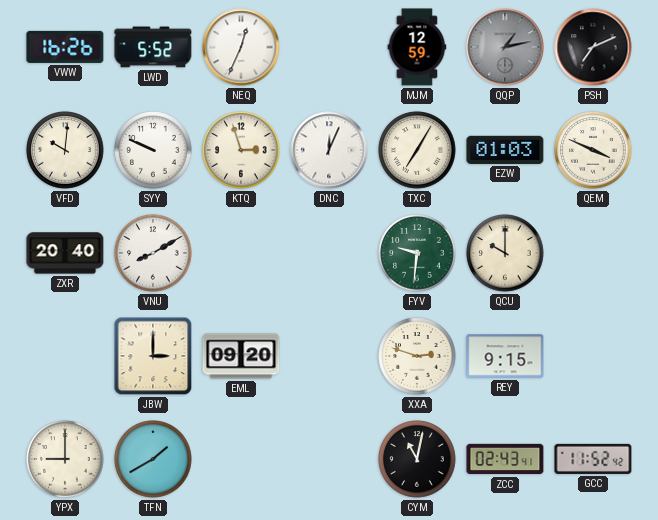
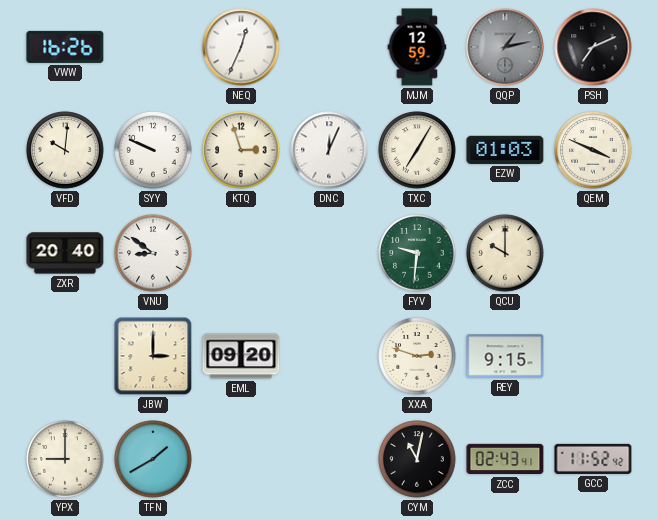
LWD: 5:52 -> none
VNU: 8:10 -> 8:51
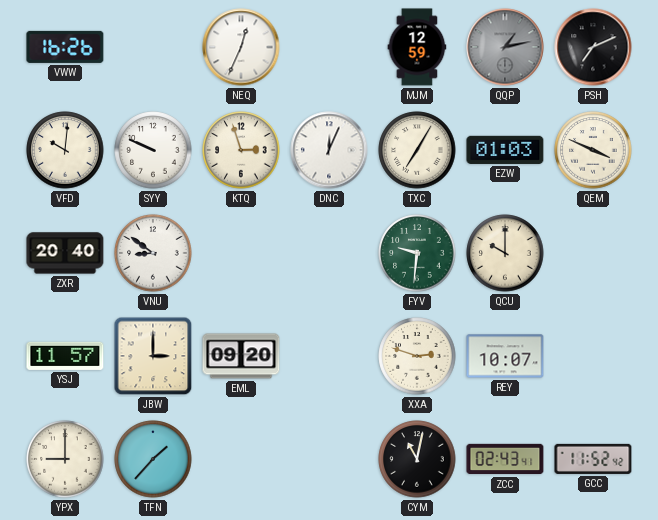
YSJ: none -> 11:57
REY: 9:15 -> 10:07
TFN: 1:40 -> 1:37
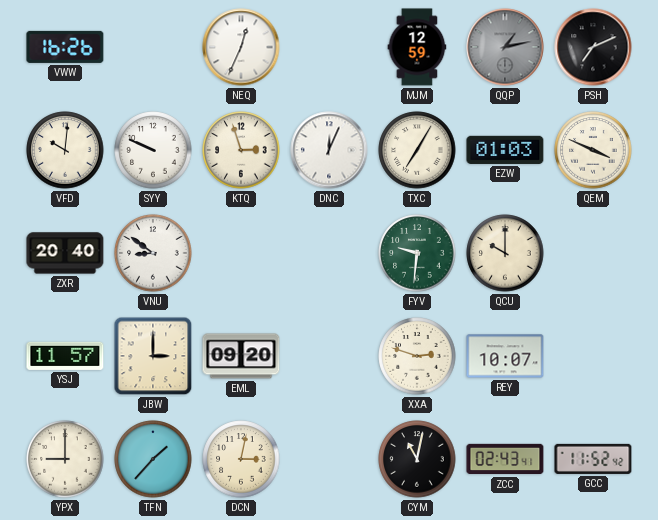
DCN: none -> 3:02
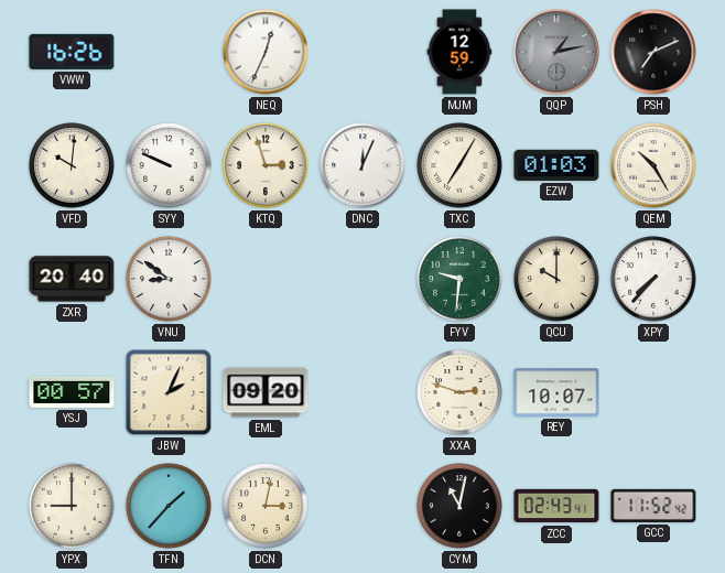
QEM: 3:49 -> 10:25
XPY: none -> 7:37
YSJ: 11:57 -> 00:57
JBW: 3:00 -> 2:04
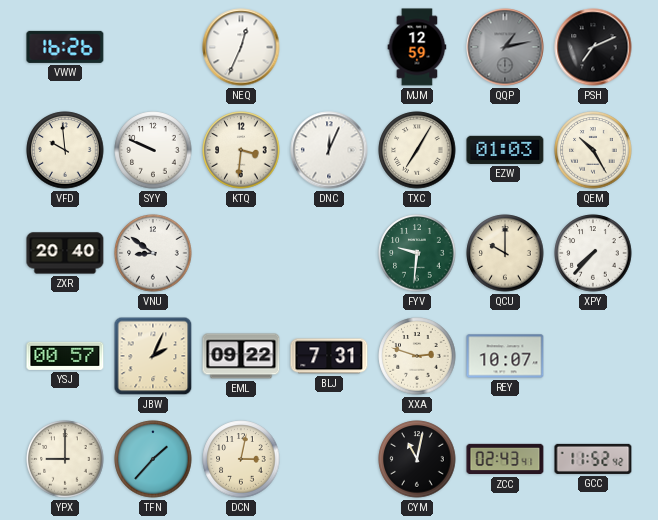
VFD: 10:01 -> 9:59
KTQ: 2:57 -> 3:31
EML: 09:20 -> 09:22
BLJ: none -> 7:31
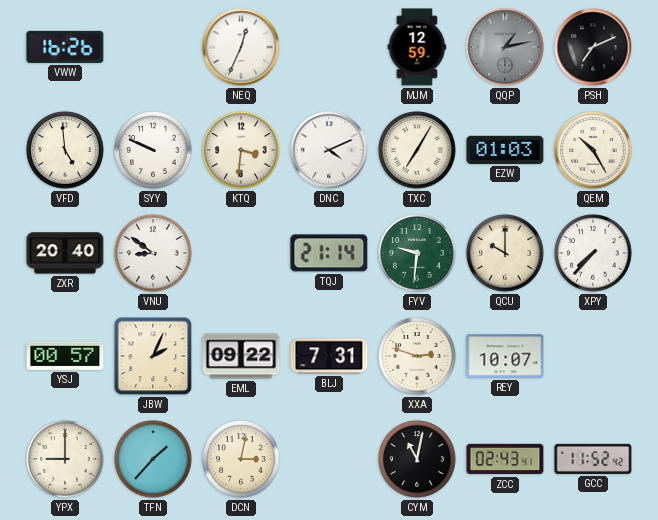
VFD: 9:59 -> 4:59
DNC: 12:04 -> 4:11
TQJ: none -> 21:14
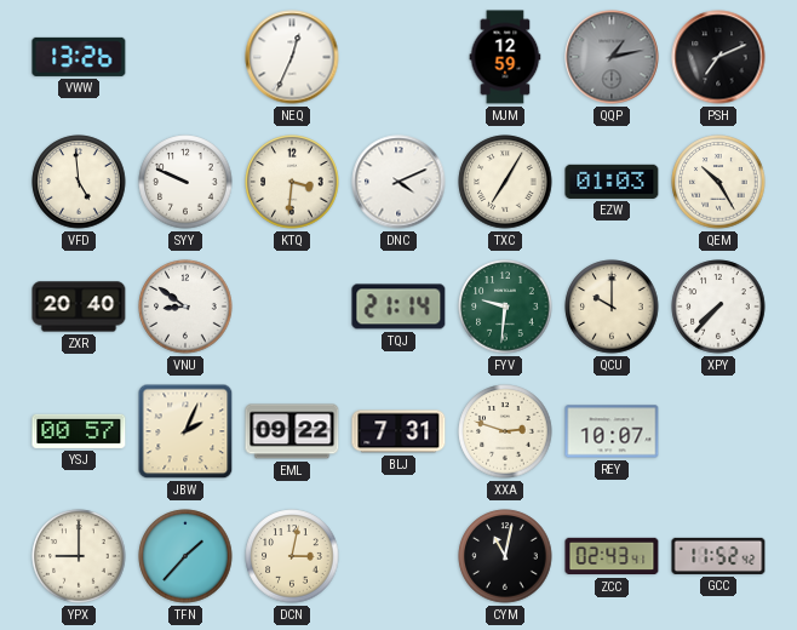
VWW: 16:26 -> 13:26
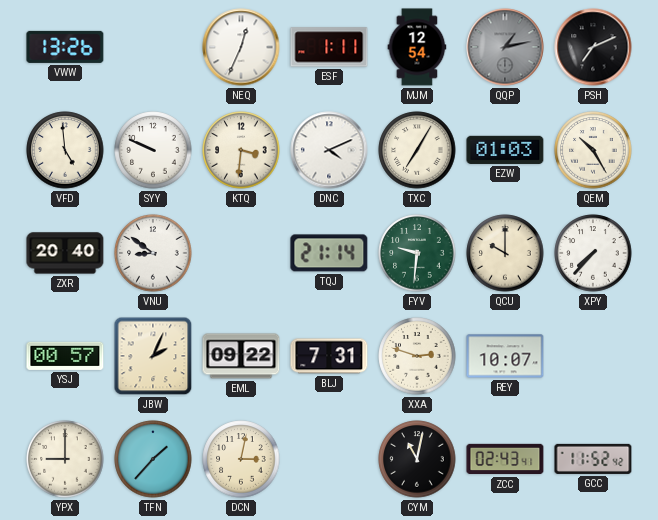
ESF: none -> 1:11
MJM: 12:59 -> 12:54
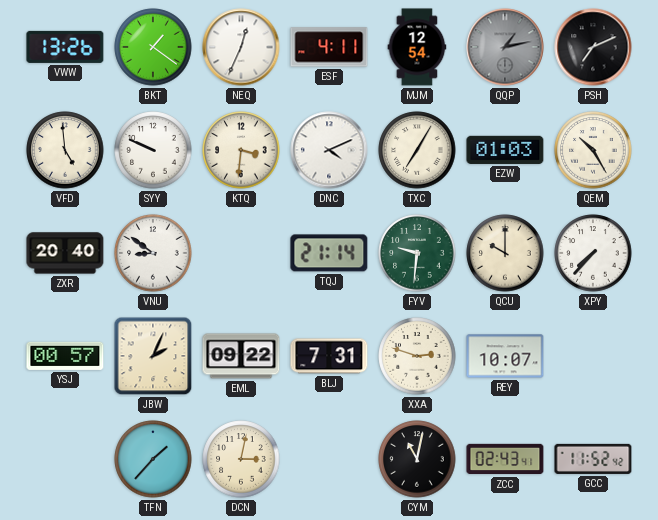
BKT: none -> 1:21
ESF: 1:11 -> 4:11
YPX: 9:00 -> none
